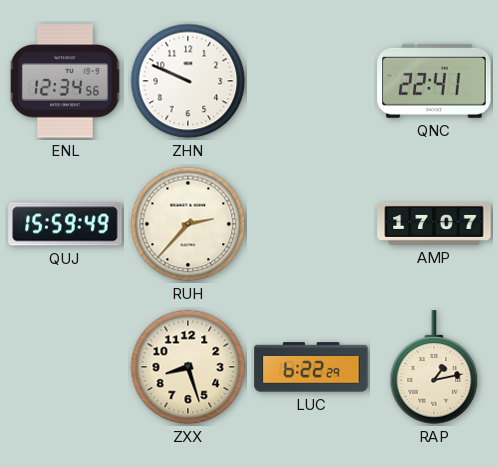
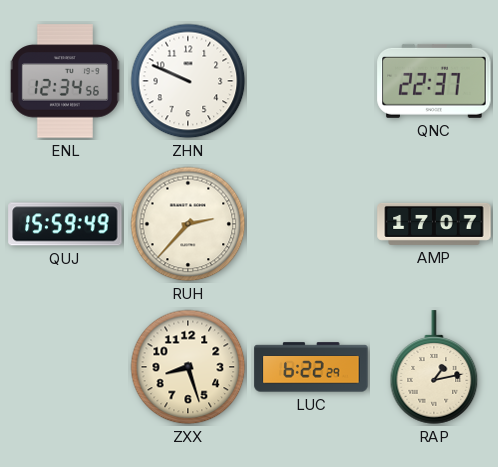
QNC: 22:41 -> 22:37
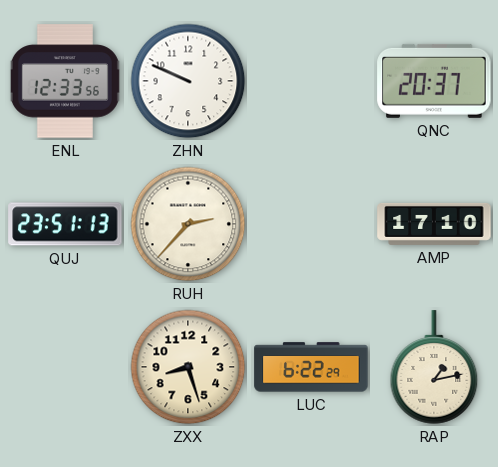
ENL: 12:34 -> 12:33
QNC: 22:37 -> 20:37
QUJ: 15:59 -> 23:51
AMP: 17:07 -> 17:10
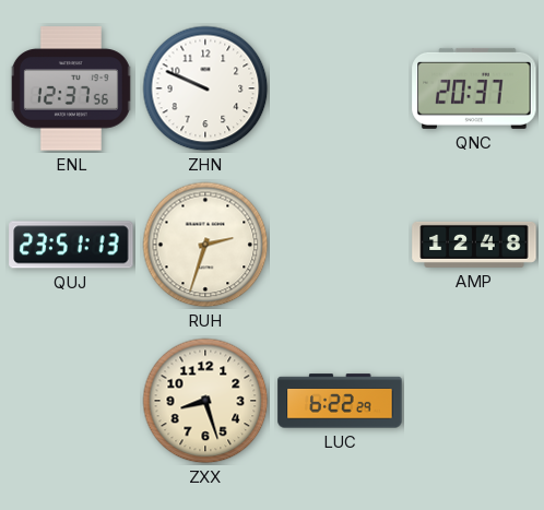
ENL: 12:33 -> 12:37
RUH: 2:37 -> 2:33
AMP: 17:10 -> 12:48
RAP: 1:13 -> none
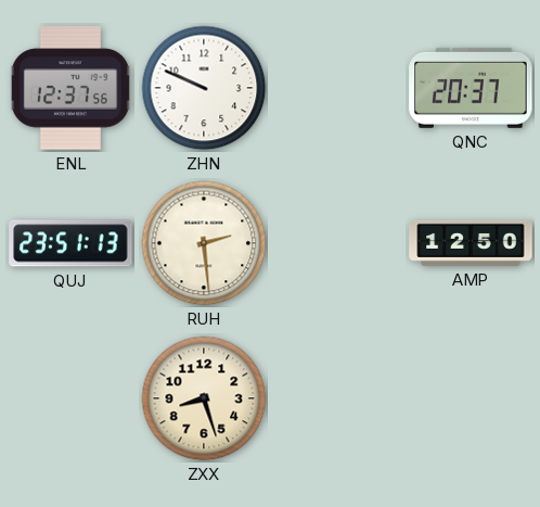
RUH: 2:33 -> 2:29
AMP: 12:48 -> 12:50
LUC: 6:22 -> none
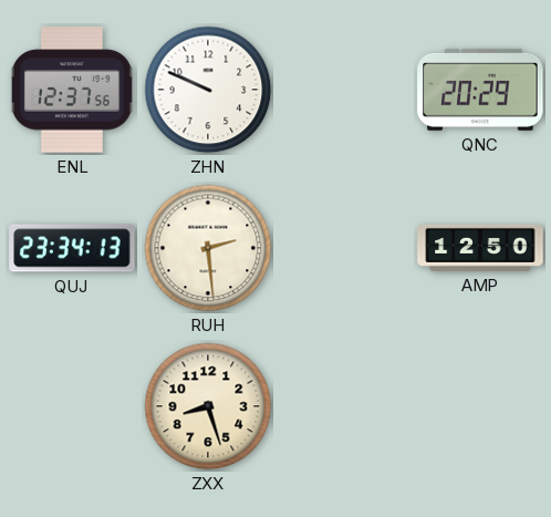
QNC: 20:37 -> 20:29
QUJ: 23:51 -> 23:34
